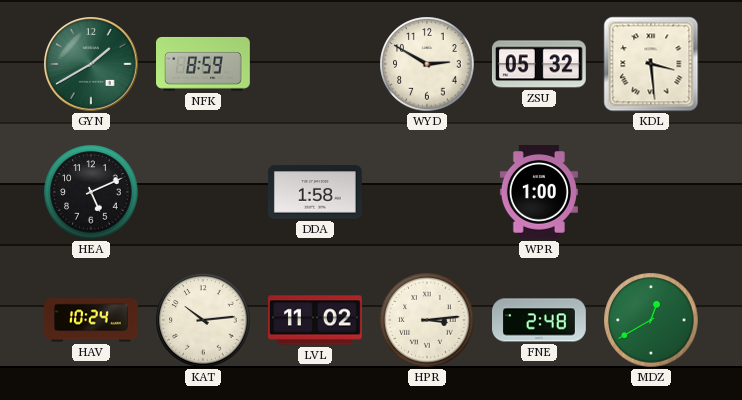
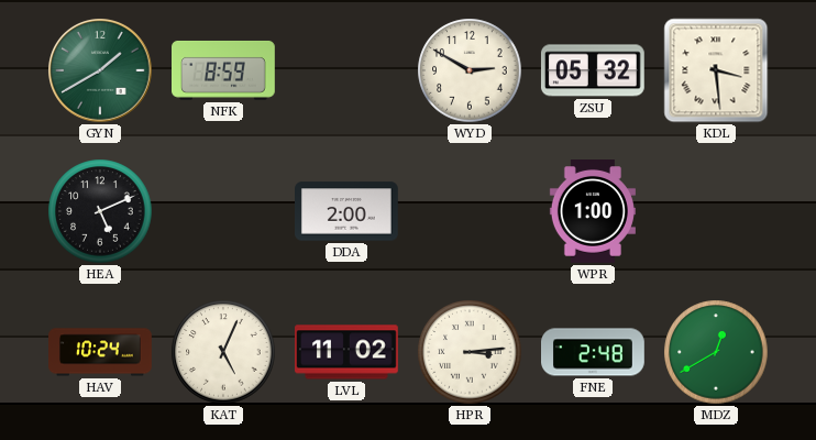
DDA: 1:58 -> 2:00
KAT: 10:14 -> 5:04
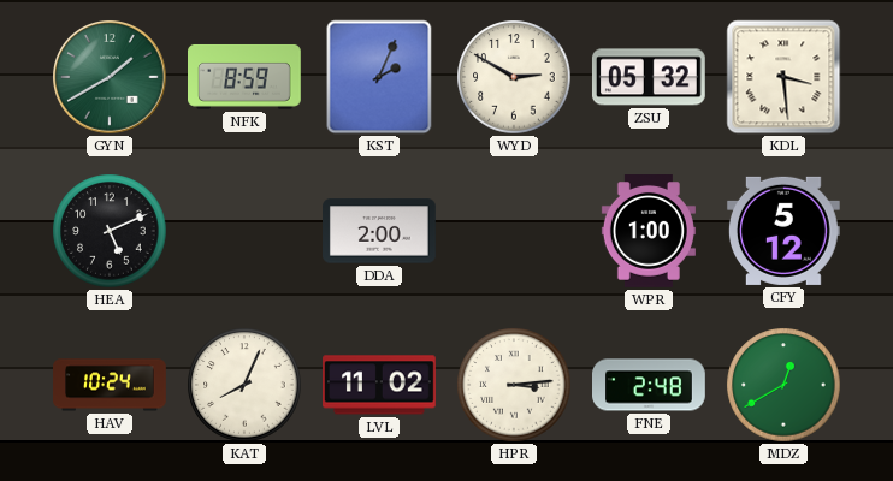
KST: none -> 2:04
CFY: none -> 5:12
KAT: 5:04 -> 8:04
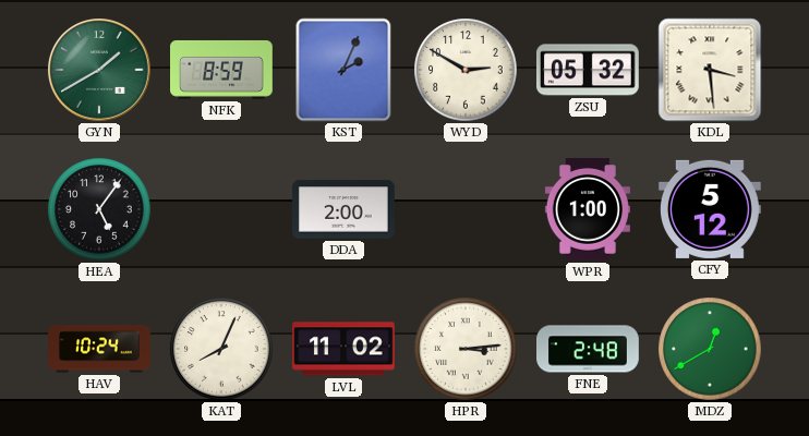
HEA: 5:11 -> 5:06
